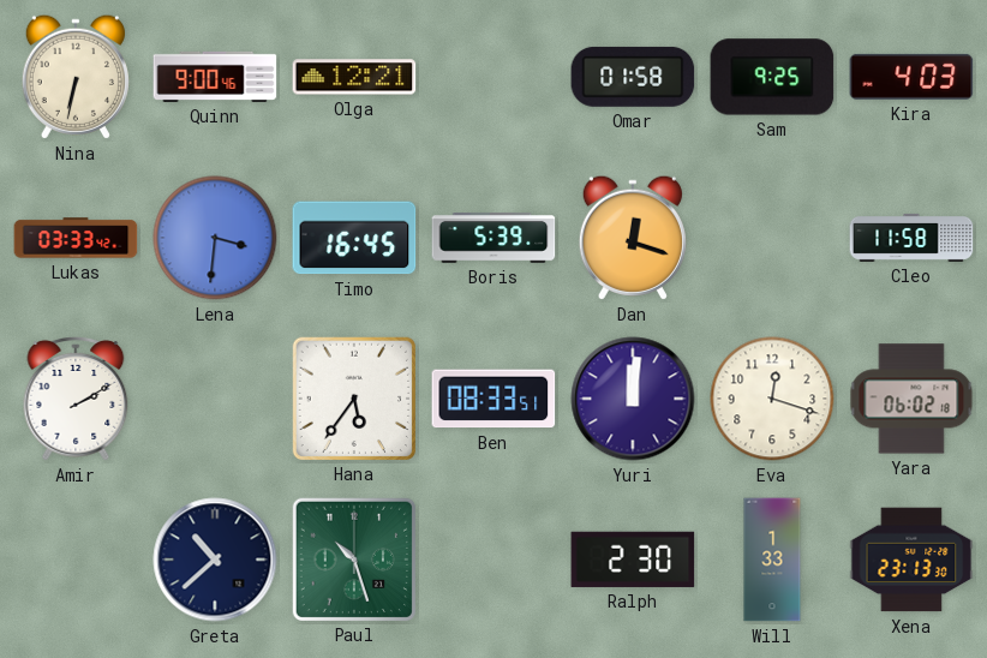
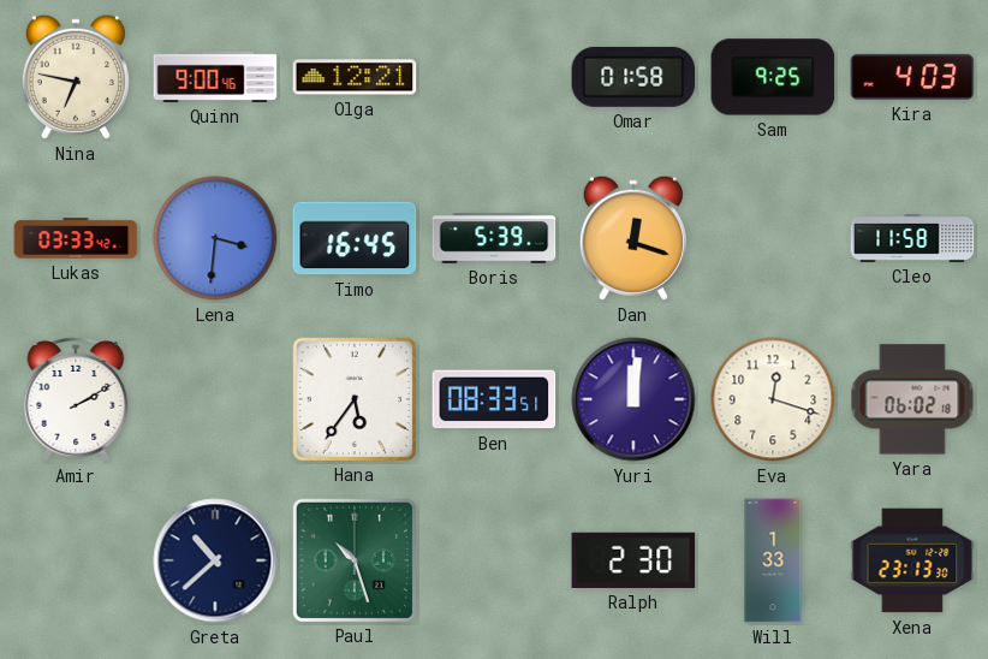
Nina: 6:32 -> 6:47
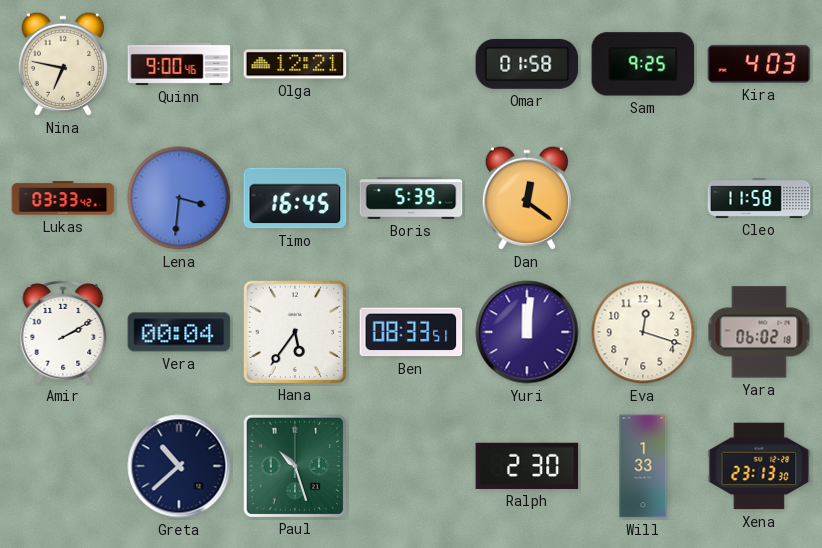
Dan: 12:18 -> 12:21
Vera: none -> 00:04
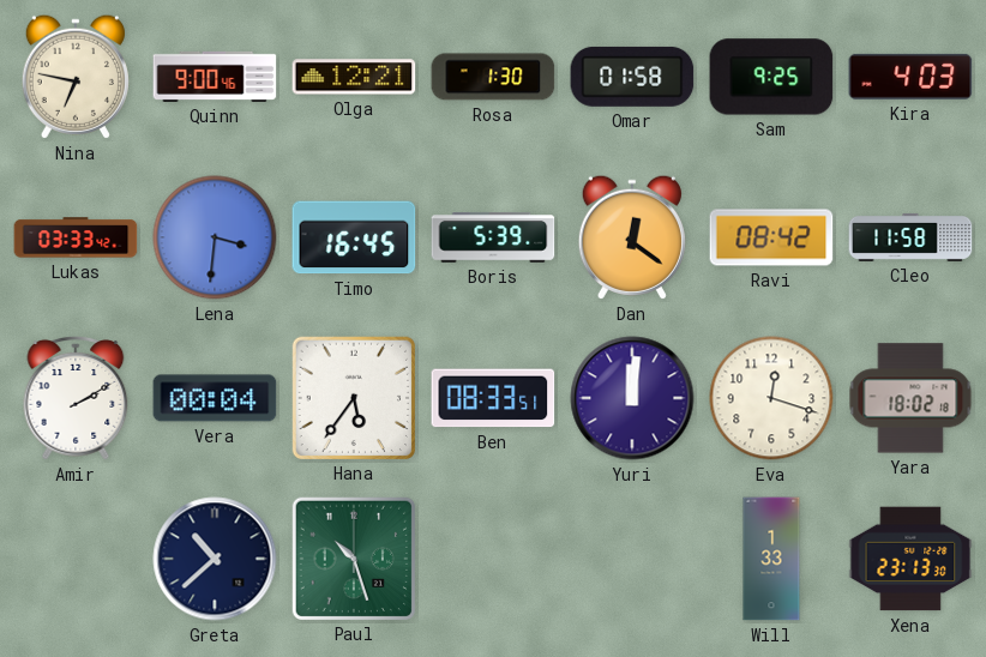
Rosa: none -> 1:30
Ravi: none -> 08:42
Yara: 06:02 -> 18:02
Ralph: 2:30 -> none
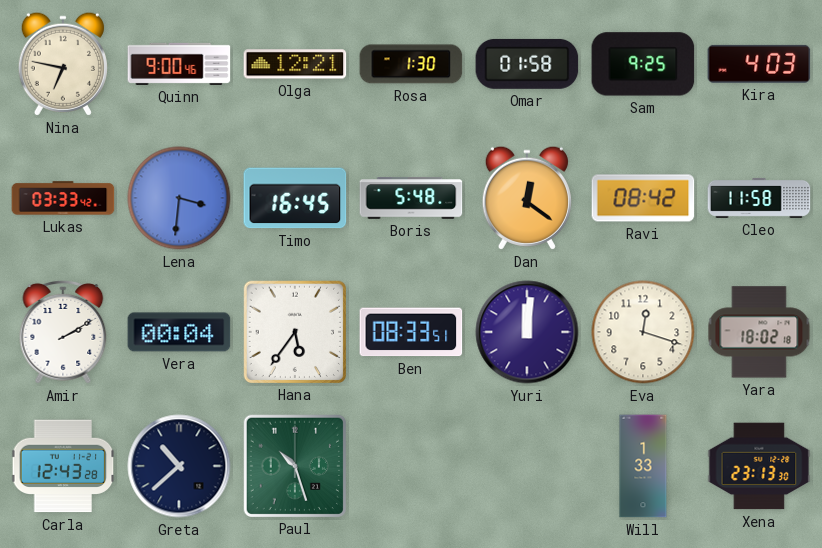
Boris: 5:39 -> 5:48
Carla: none -> 12:43
